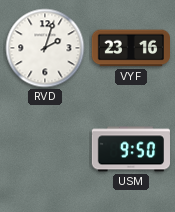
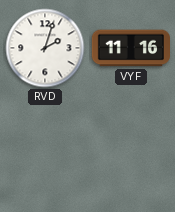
VYF: 23:16 -> 11:16
USM: 9:50 -> none
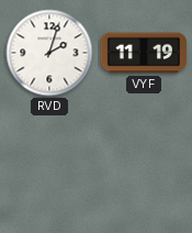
VYF: 11:16 -> 11:19
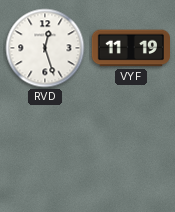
RVD: 2:03 -> 12:27
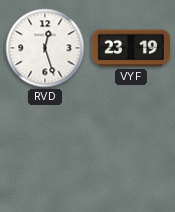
VYF: 11:19 -> 23:19
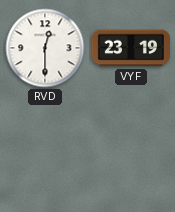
RVD: 12:27 -> 12:30
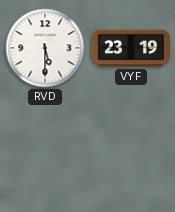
RVD: 12:30 -> 5:30
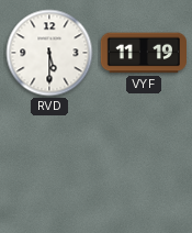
VYF: 23:19 -> 11:19
